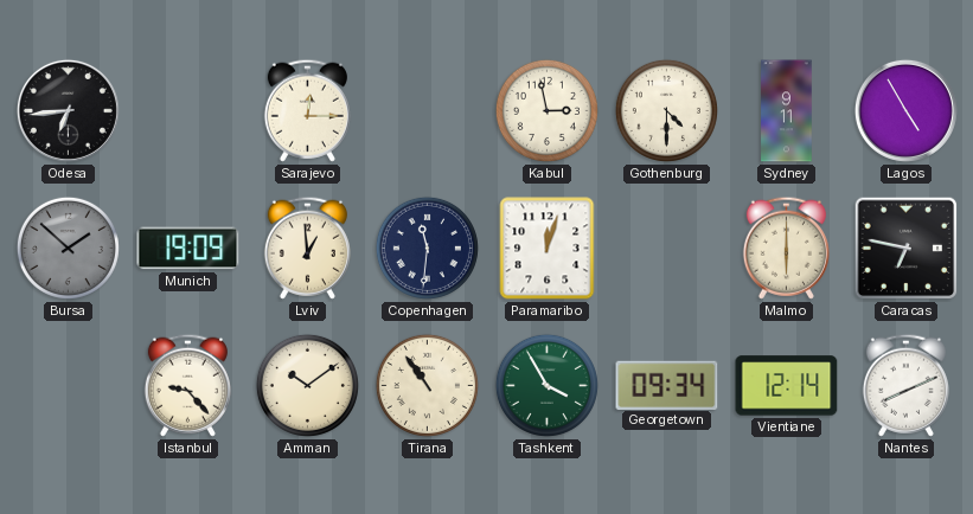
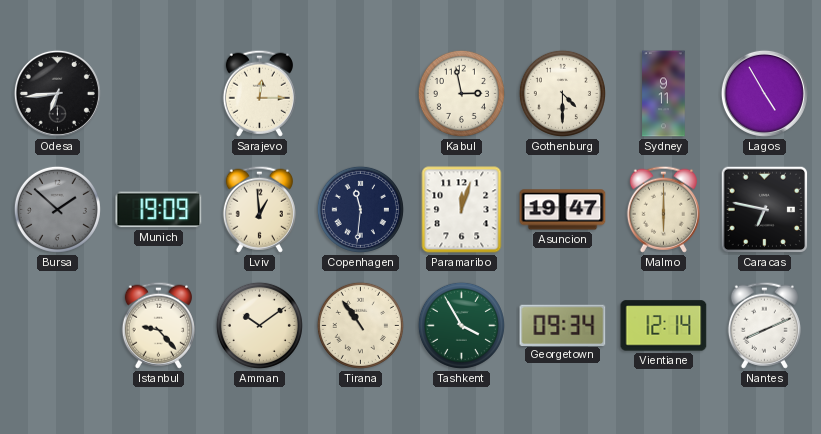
Asuncion: none -> 19:47
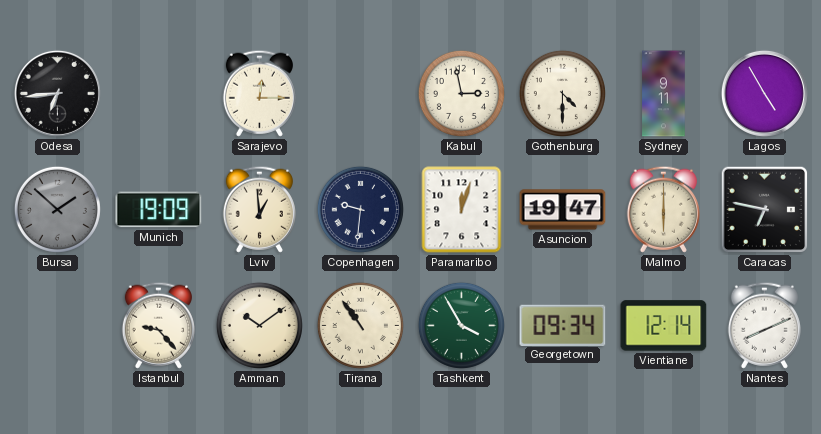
Copenhagen: 11:31 -> 9:31
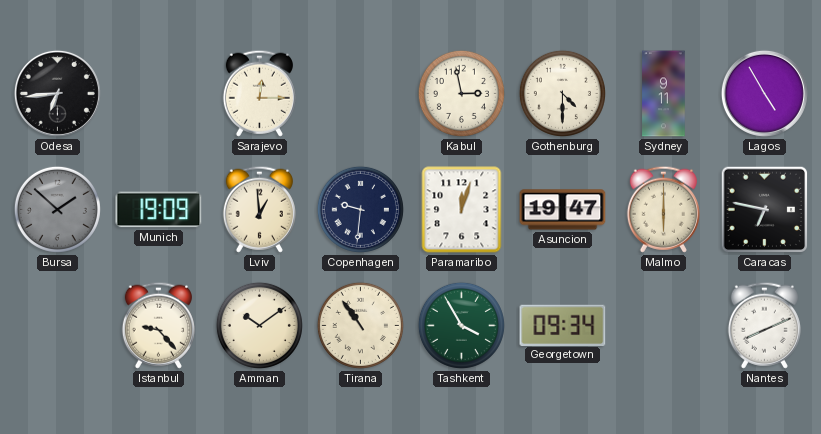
Vientiane: 12:14 -> none
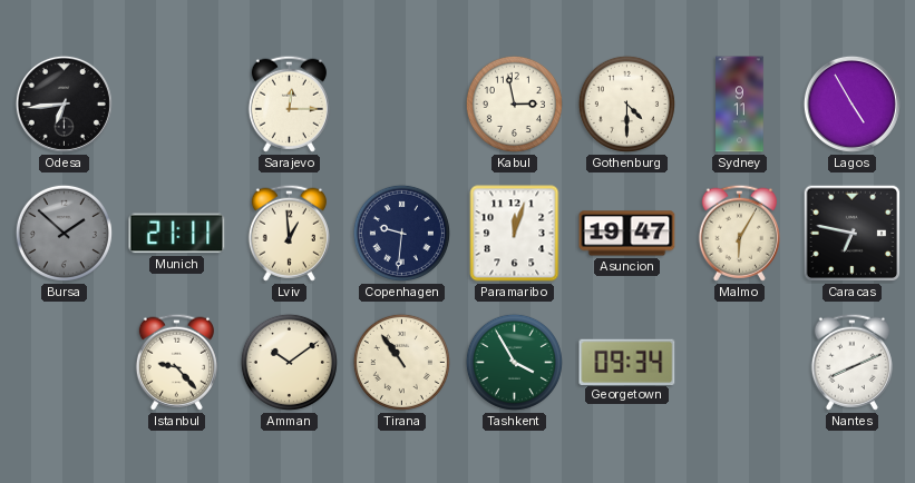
Munich: 19:09 -> 21:11
Malmo: 6:00 -> 6:05
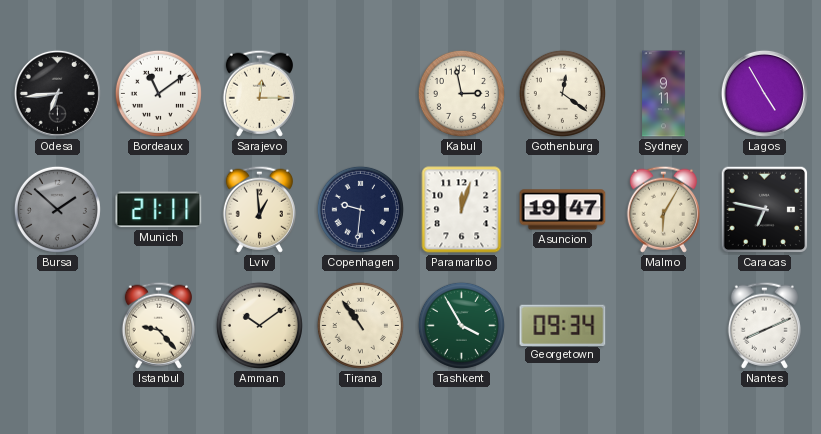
Bordeaux: none -> 11:09
Gothenburg: 4:30 -> 12:21
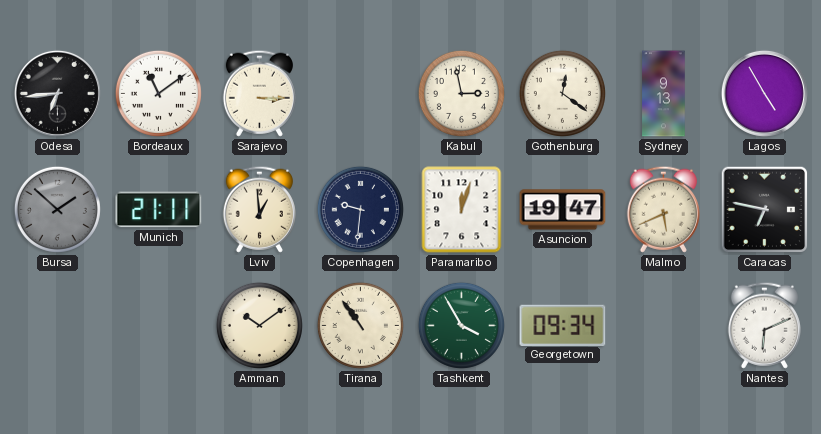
Sarajevo: 12:15 -> 3:15
Sydney: 9:11 -> 9:13
Malmo: 6:05 -> 5:41
Istanbul: 9:23 -> none
Nantes: 8:11 -> 6:11
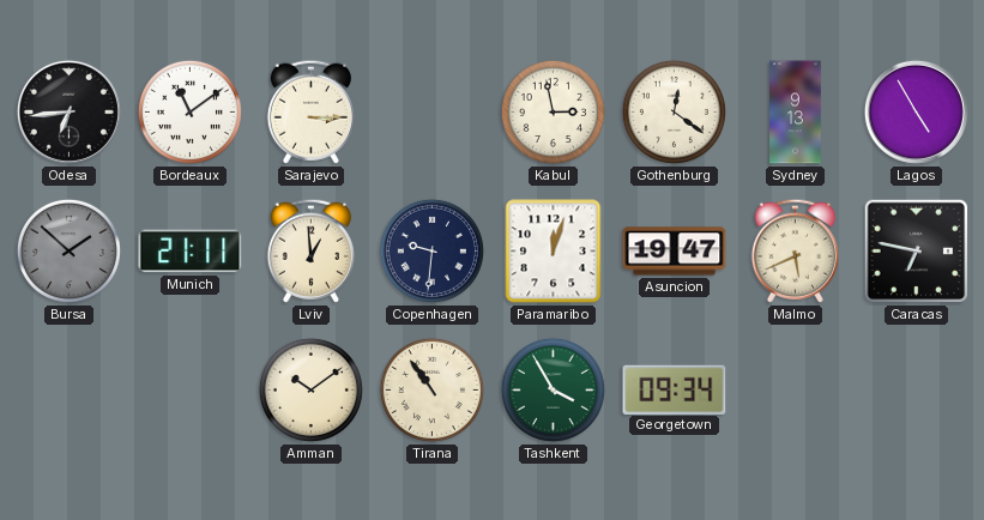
Nantes: 6:11 -> none
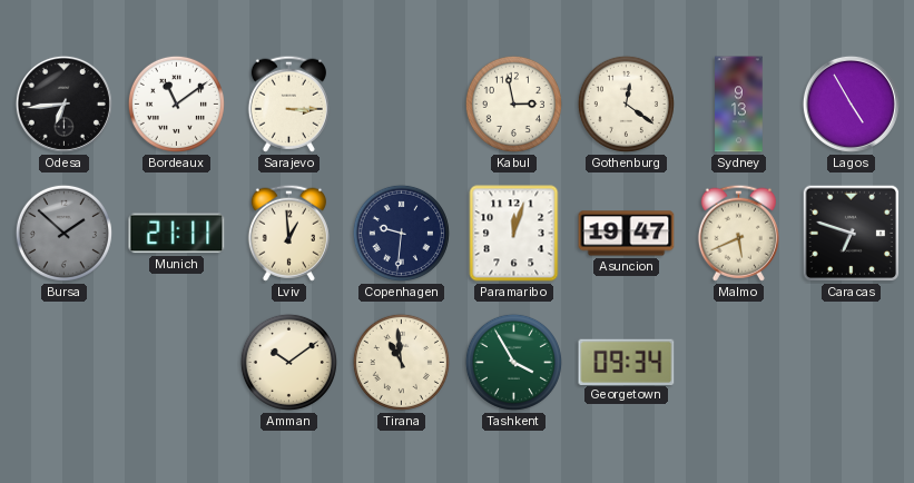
Caracas: 6:47 -> 6:48
Tirana: 10:54 -> 10:59
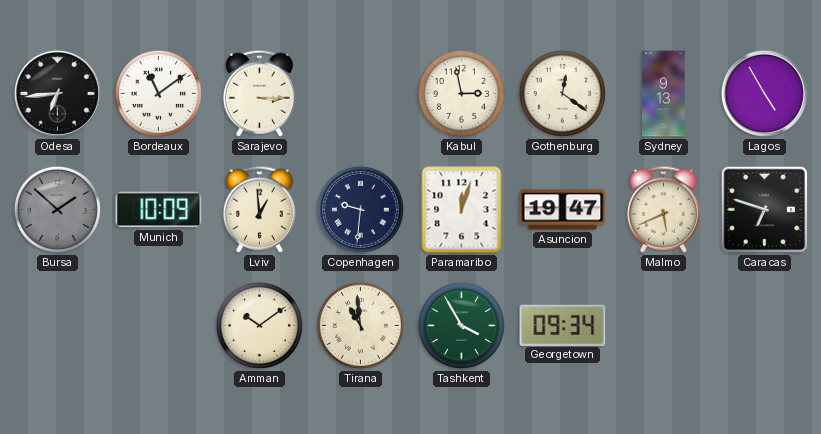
Munich: 21:11 -> 10:09
